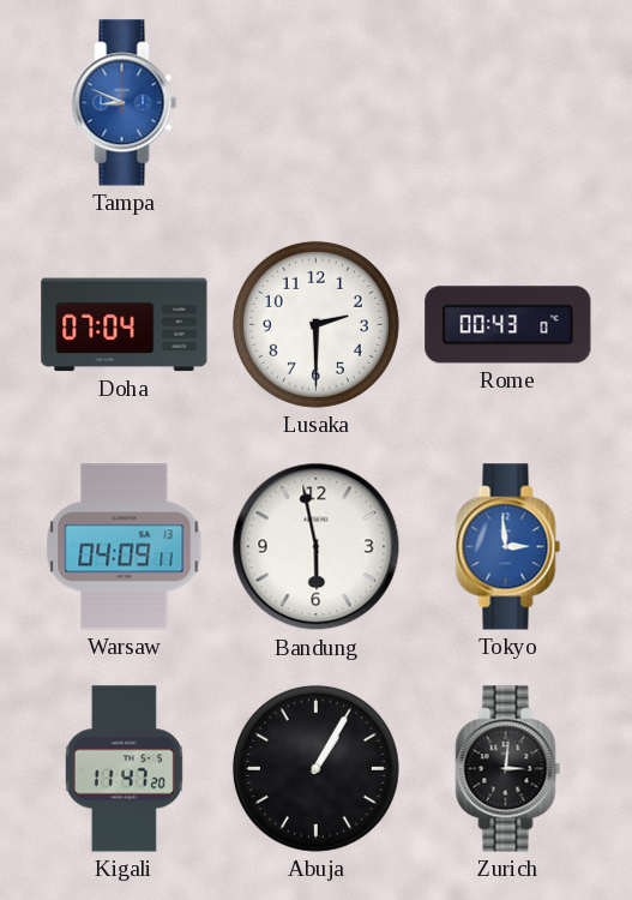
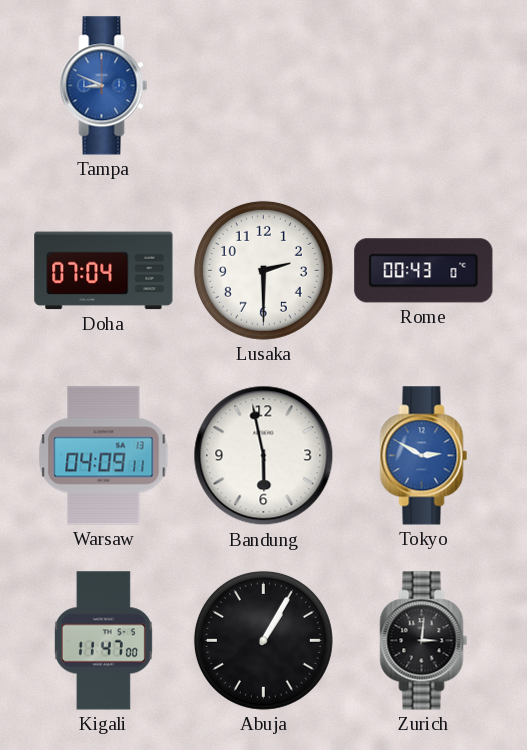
Tokyo: 2:59 -> 2:50
Kigali: 11:47:20 -> 11:47:00
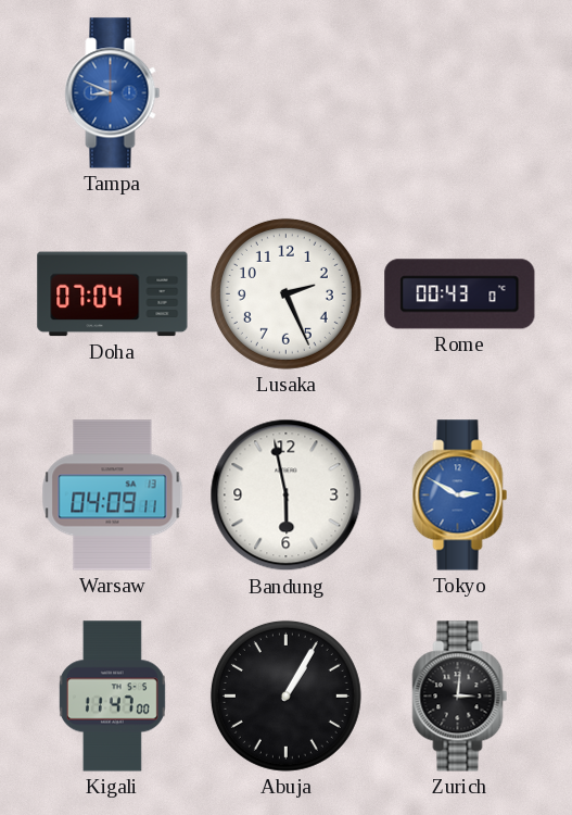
Lusaka: 2:30 -> 2:26
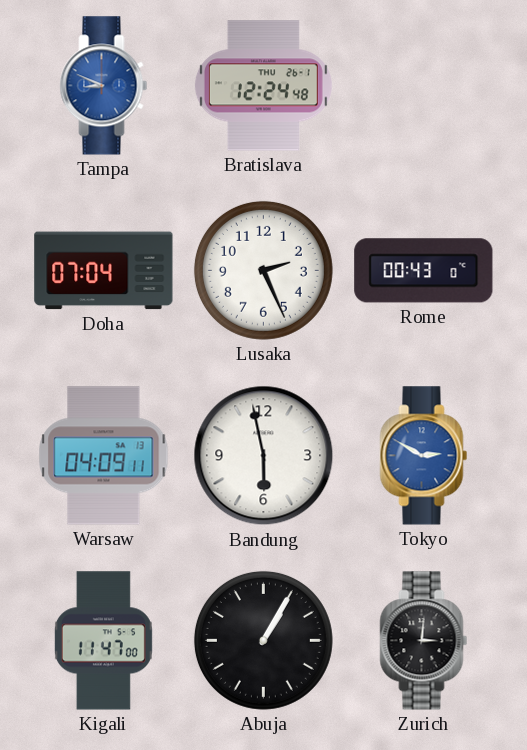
Bratislava: none -> 12:24
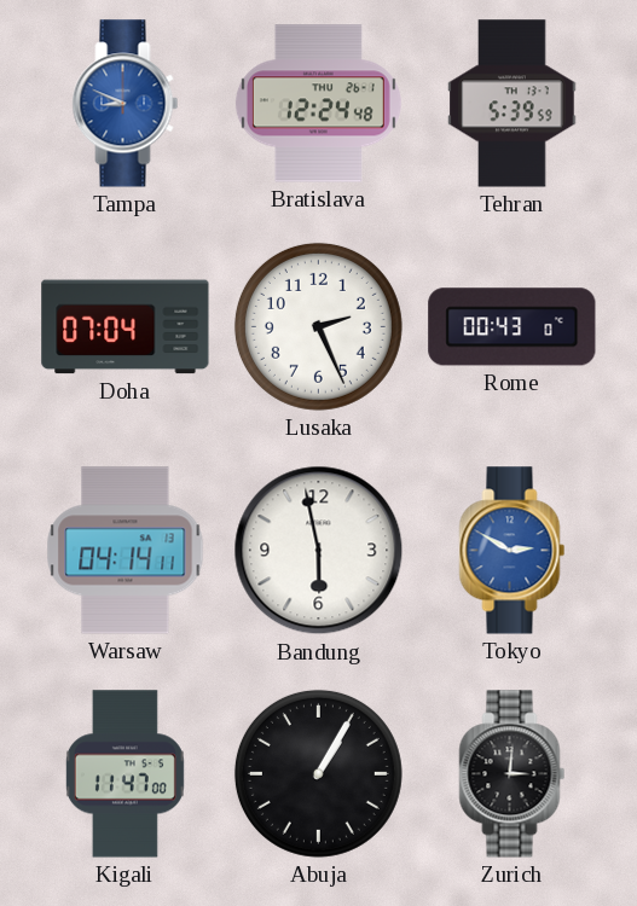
Tehran: none -> 5:39
Warsaw: 04:09 -> 04:14
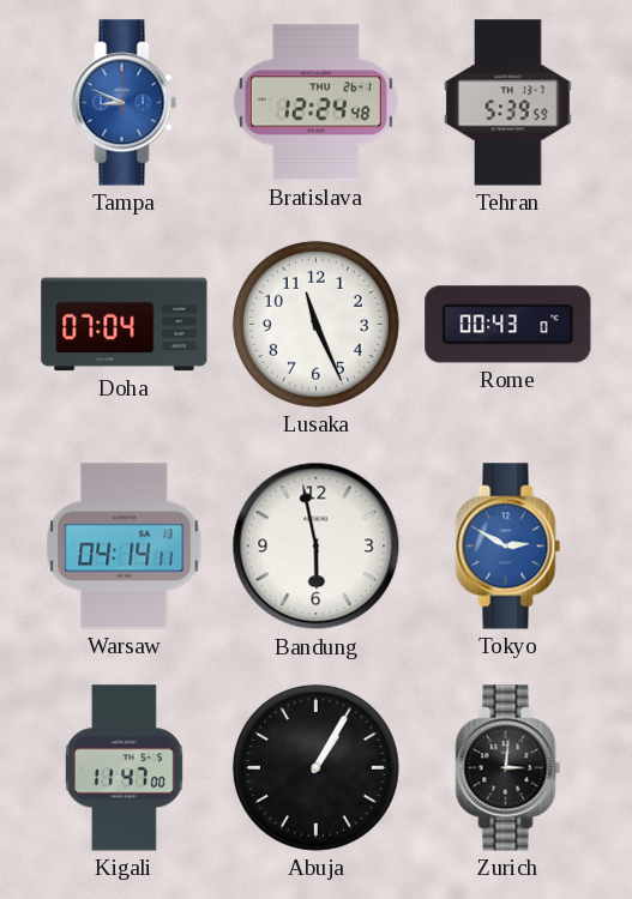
Lusaka: 2:26 -> 11:26
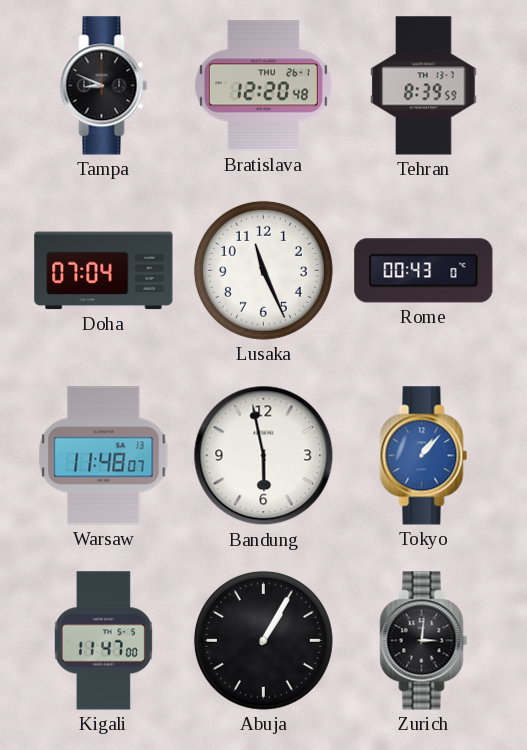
Tampa dial: blue -> black
Bratislava: 12:24 -> 12:20
Tehran: 5:39 -> 8:39
Warsaw: 04:14 -> 11:48
Tokyo: 2:50 -> 1:07
